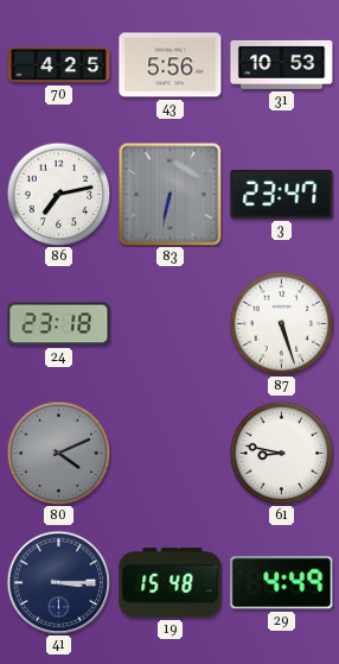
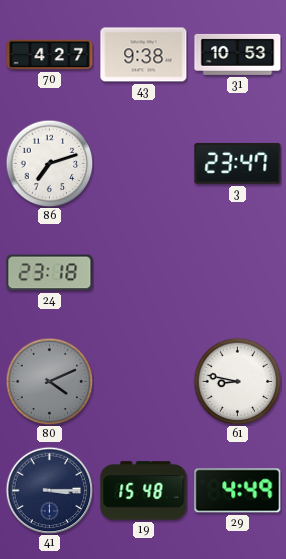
70: 4:25 -> 4:27
43: 5:56 -> 9:38
86: 7:13 -> 7:12
83: 6:32 -> none
87: 5:27 -> none
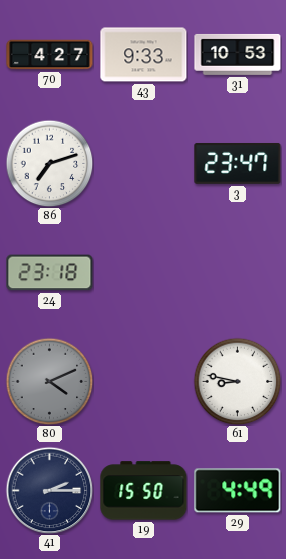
43: 9:38 -> 9:33
41: 3:15 -> 2:15
19: 15:48 -> 15:50
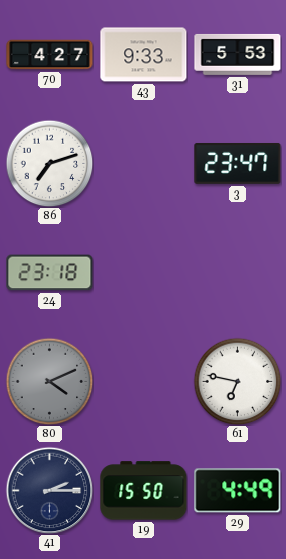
31: 10:53 -> 5:53
61: 8:47 -> 6:47
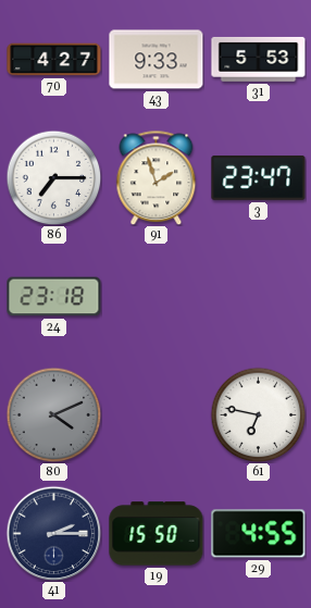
86: 7:12 -> 7:15
91: none -> 1:57
29: 4:49 -> 4:55
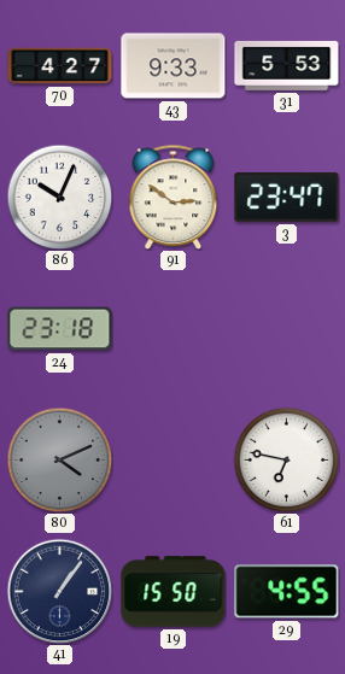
86: 7:15 -> 10:04
91: 1:57 -> 2:51
41: 2:15 -> 1:06
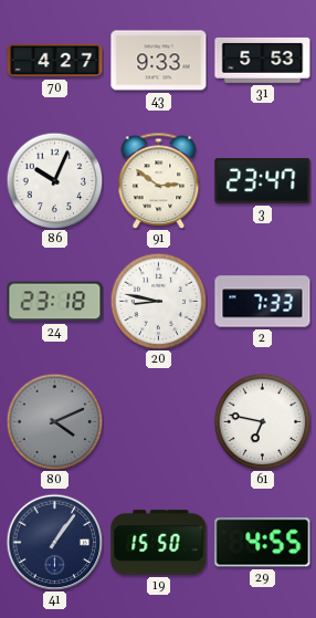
20: none -> 8:47
2: none -> 7:33
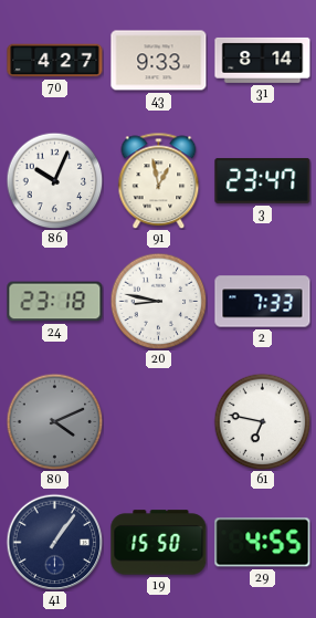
31: 5:53 -> 8:14
91: 2:51 -> 12:58
